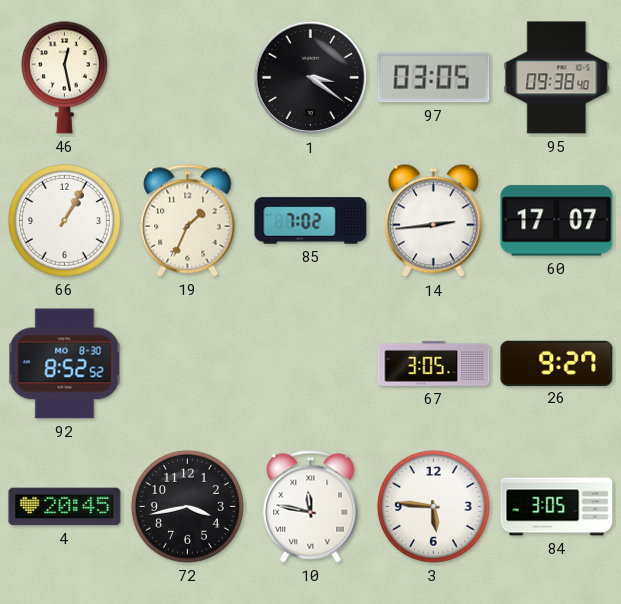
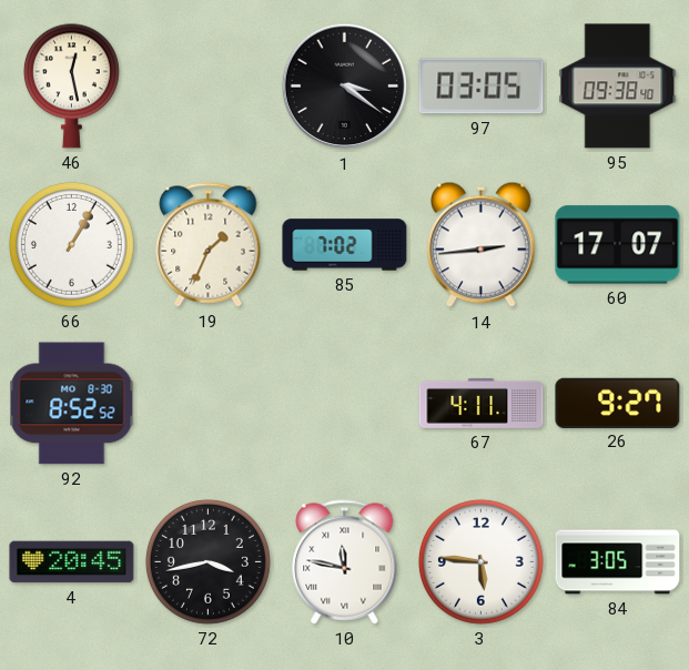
67: 3:05 -> 4:11
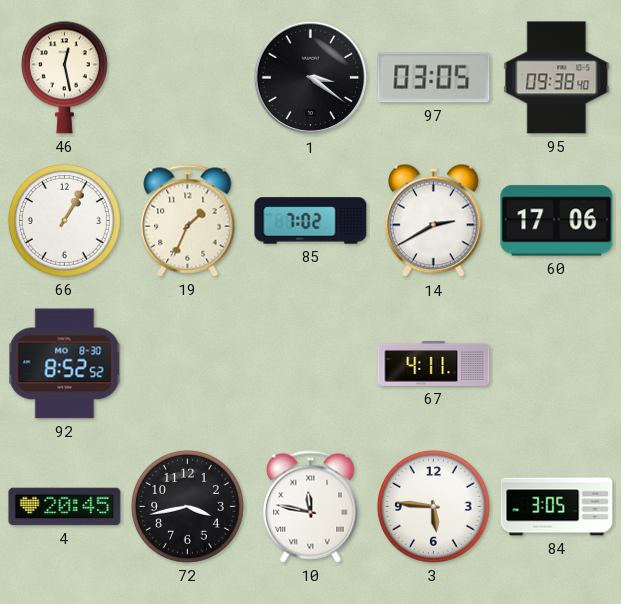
14: 2:44 -> 2:40
60: 17:07 -> 17:06
26: 9:27 -> none
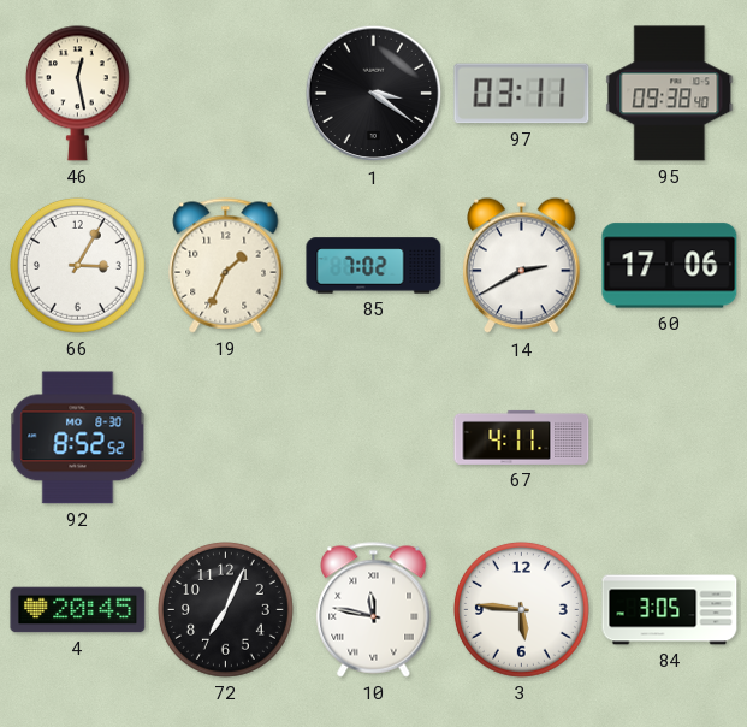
97: 03:05 -> 03:11
66: 1:05 -> 3:05
72: 3:43 -> 7:04
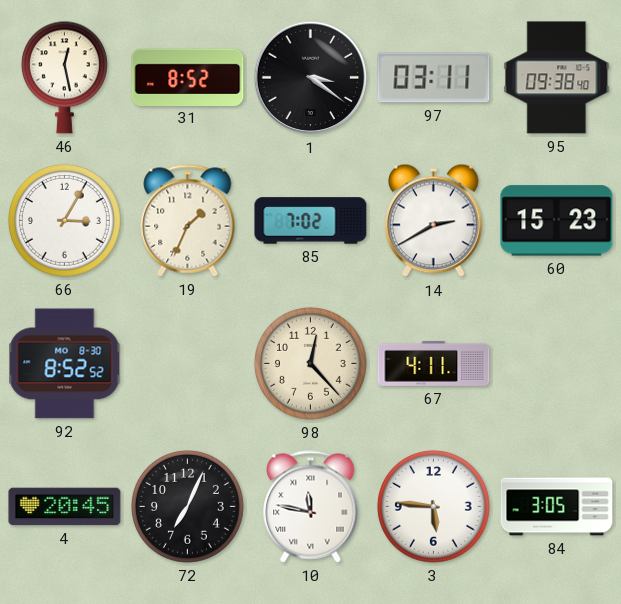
31: none -> 8:52
60: 17:06 -> 15:23
98: none -> 12:23
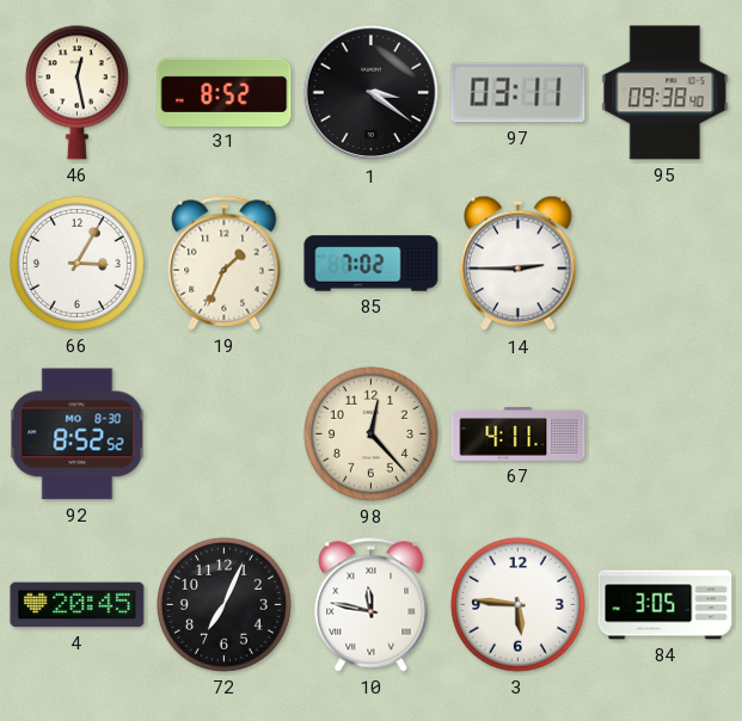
14: 2:40 -> 2:45
60: 15:23 -> none
